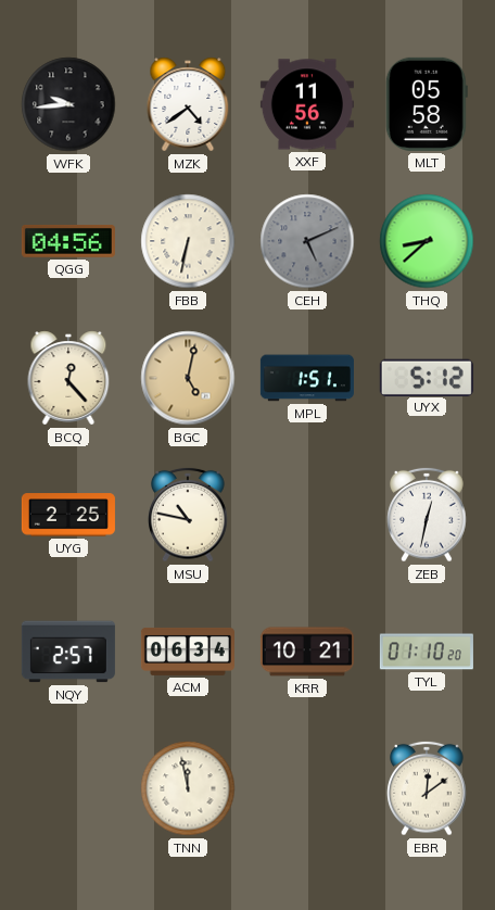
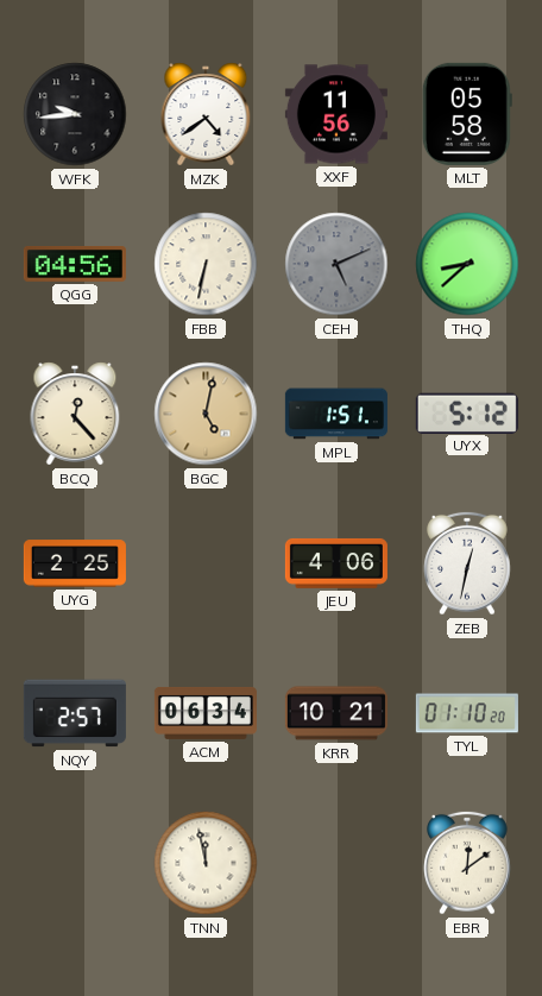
MSU: 10:47 -> none
JEU: none -> 4:06
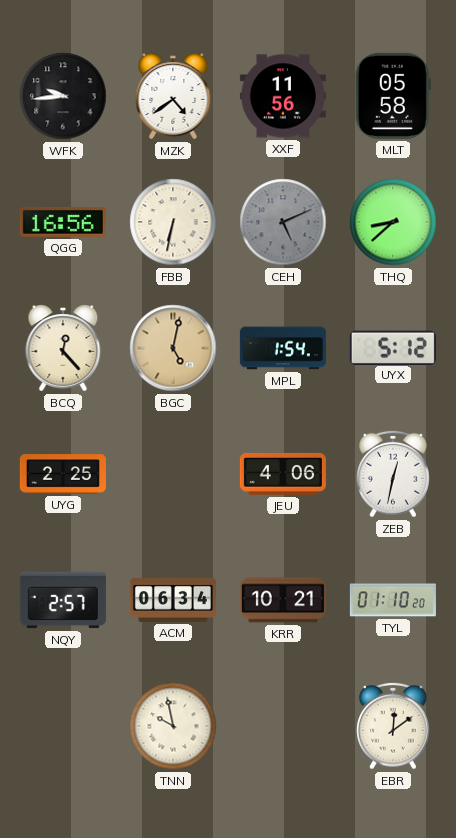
QGG: 04:56 -> 16:56
MPL: 1:51 -> 1:54
TNN: 11:58 -> 9:58
